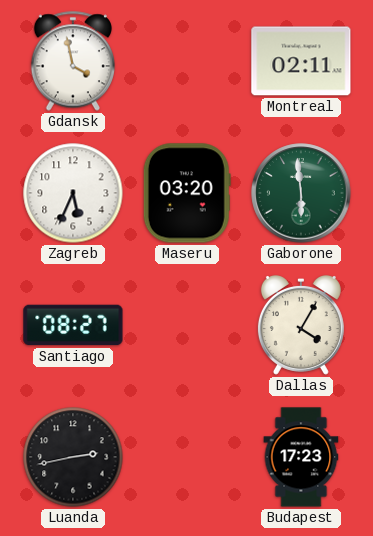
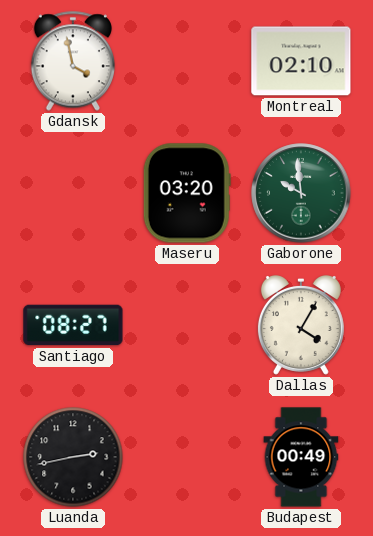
Montreal: 02:11 -> 02:10
Zagreb: 5:34 -> none
Gaborone: 5:59 -> 9:59
Budapest: 17:23 -> 00:49
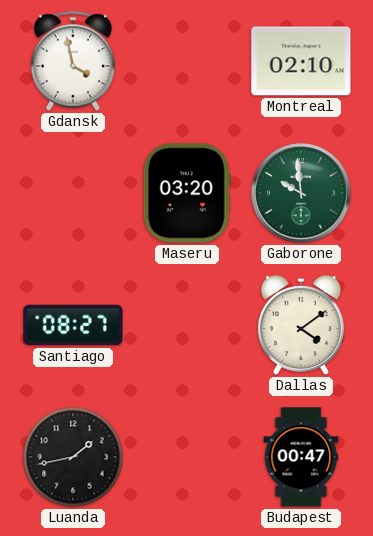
Dallas: 4:05 -> 4:09
Luanda: 2:43 -> 1:43
Budapest: 00:49 -> 00:47
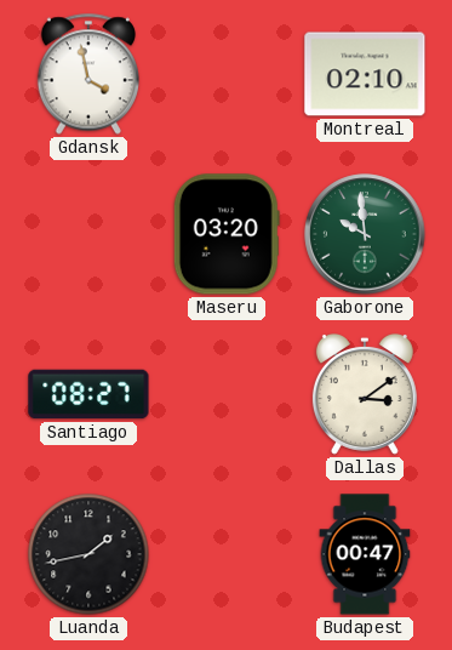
Dallas: 4:09 -> 3:09
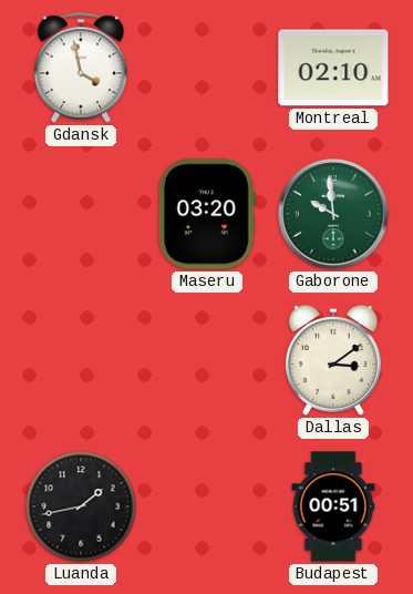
Santiago: 08:27 -> none
Budapest: 00:47 -> 00:51
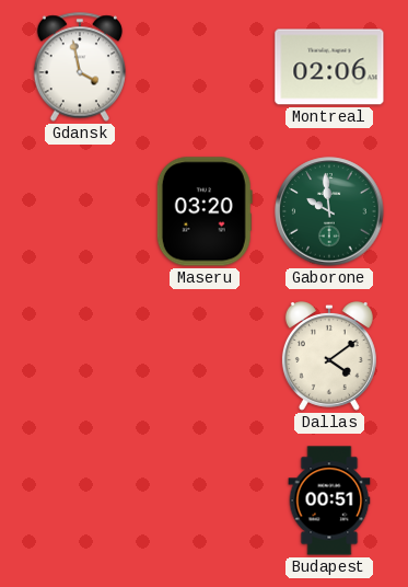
Montreal: 02:10 -> 02:06
Dallas: 3:09 -> 4:09
Luanda: 1:43 -> none
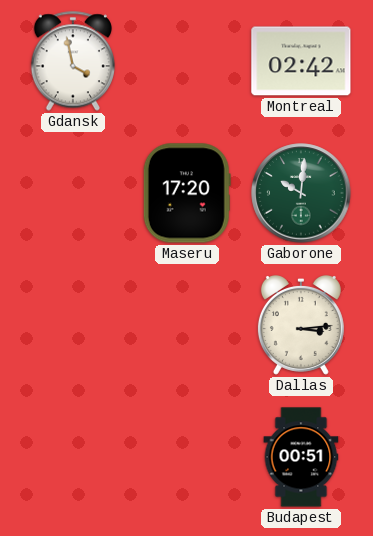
Montreal: 02:06 -> 02:42
Maseru: 03:20 -> 17:20
Gaborone: 9:59 -> 10:01
Dallas: 4:09 -> 3:14
